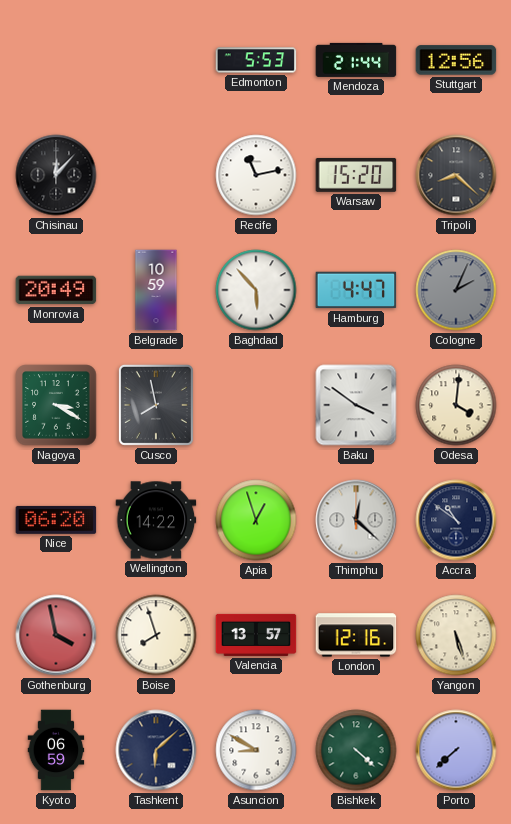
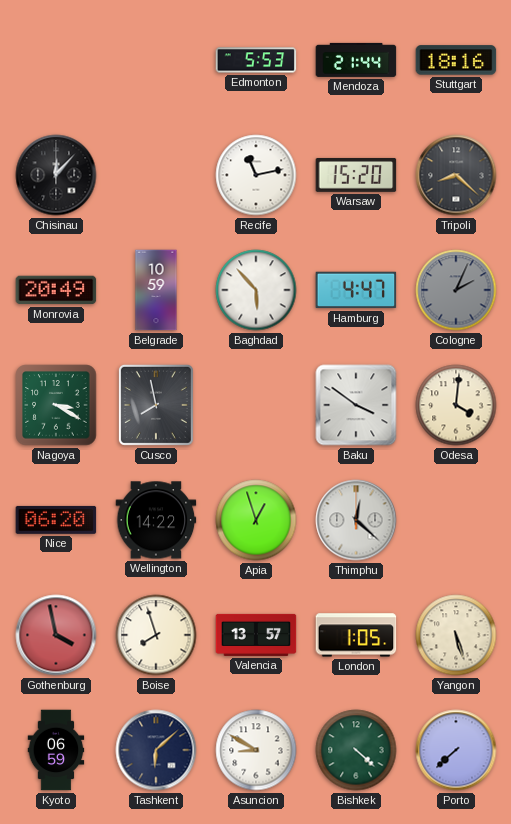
Stuttgart: 12:56 -> 18:16
Accra: 10:51 -> none
London: 12:16 -> 1:05
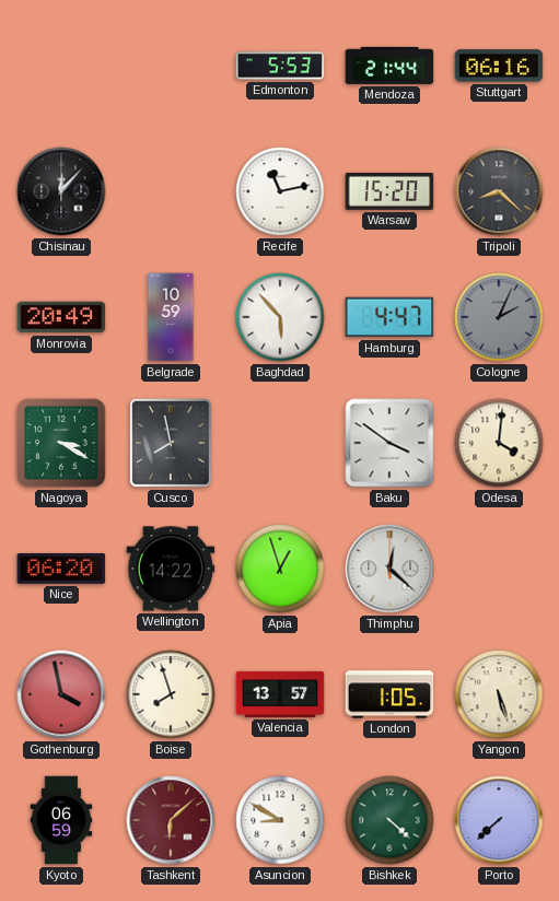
Stuttgart: 18:16 -> 06:16
Tashkent dial: navy -> burgundy
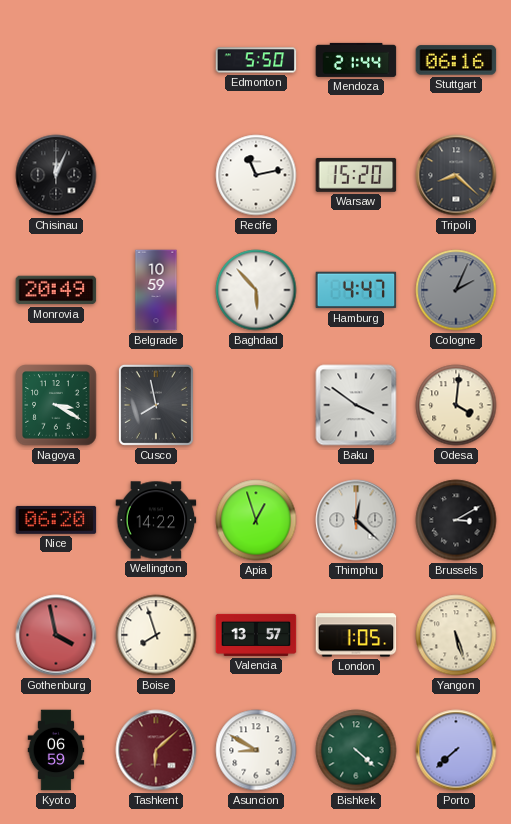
Edmonton: 5:53 -> 5:50
Chisinau: 12:07 -> 12:04
Brussels: none -> 3:10
